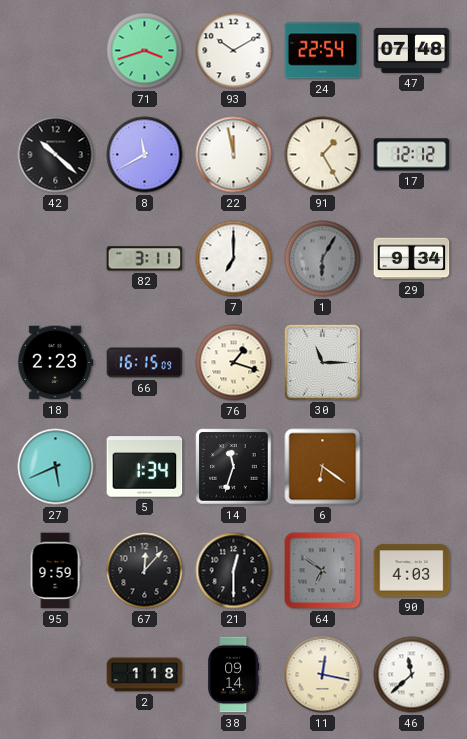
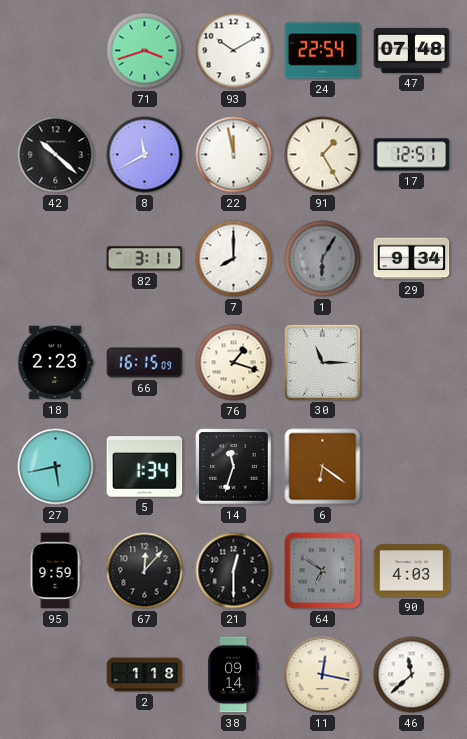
17: 12:12 -> 12:51
7: 7:00 -> 8:00
27: 5:41 -> 5:43
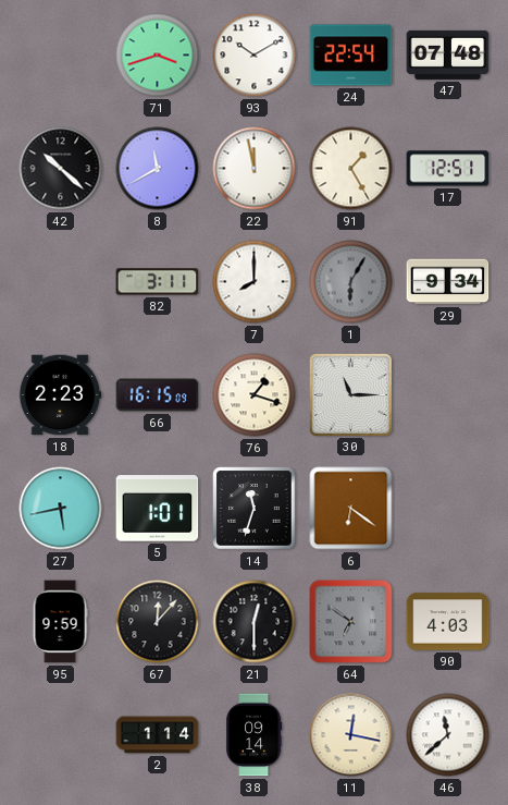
5: 1:34 -> 1:01
2: 1:18 -> 1:14
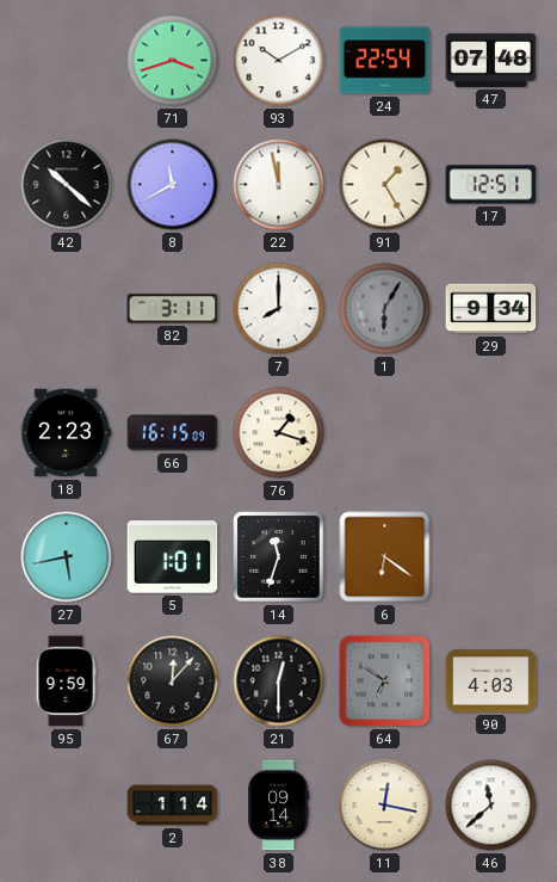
30: 11:15 -> none
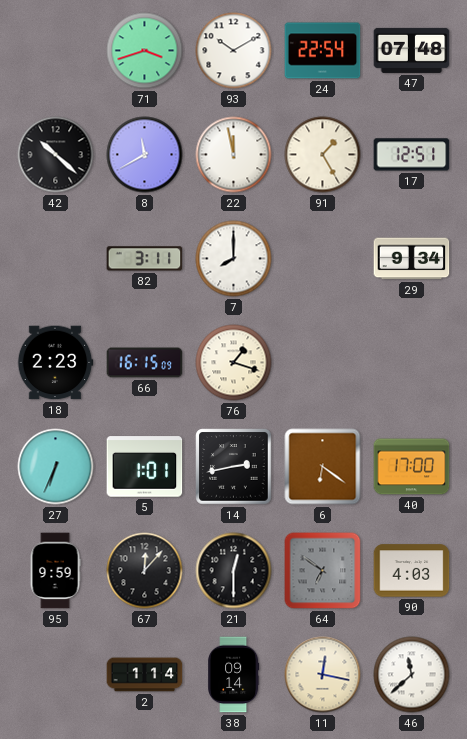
1: 6:05 -> none
27: 5:43 -> 6:34
14: 11:33 -> 2:43
40: none -> 17:00
